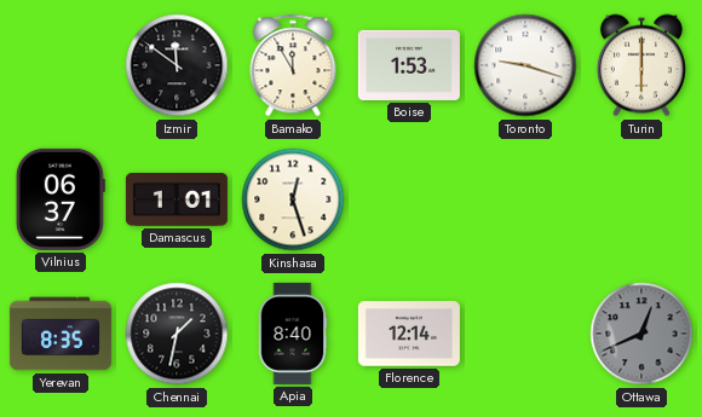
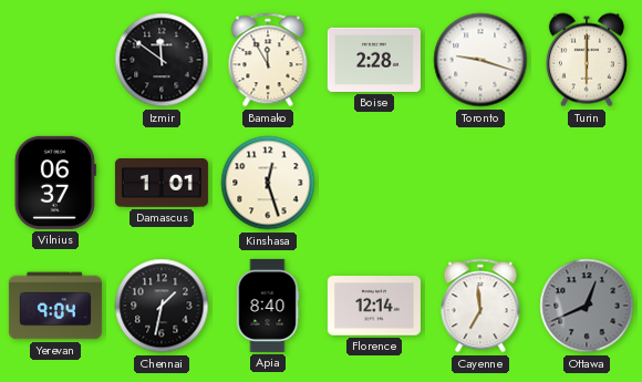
Boise: 1:53 -> 2:28
Yerevan: 8:35 -> 9:04
Cayenne: none -> 6:59
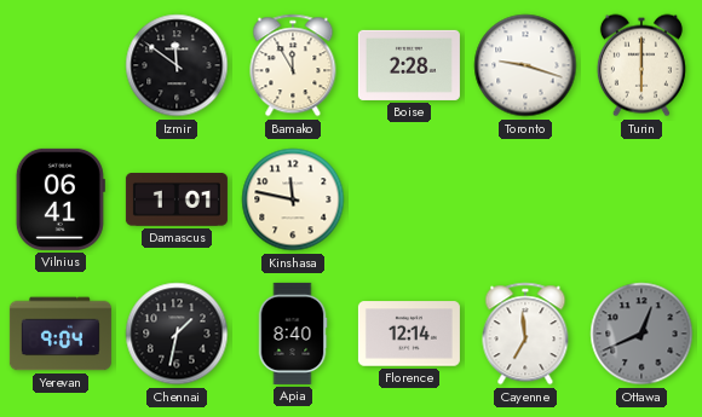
Vilnius: 06:37 -> 06:41
Kinshasa: 12:27 -> 11:47
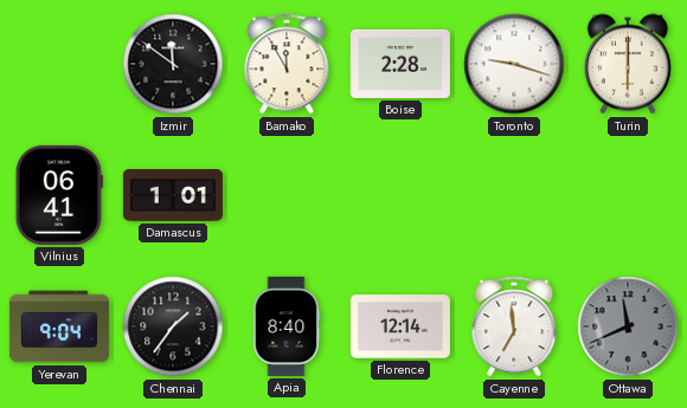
Kinshasa: 11:47 -> none
Chennai: 1:32 -> 1:36
Ottawa: 12:41 -> 11:41
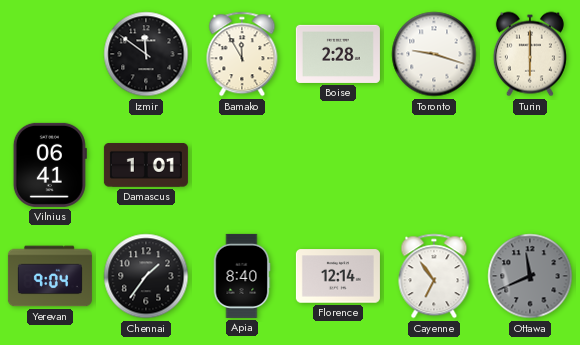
Cayenne: 6:59 -> 6:54
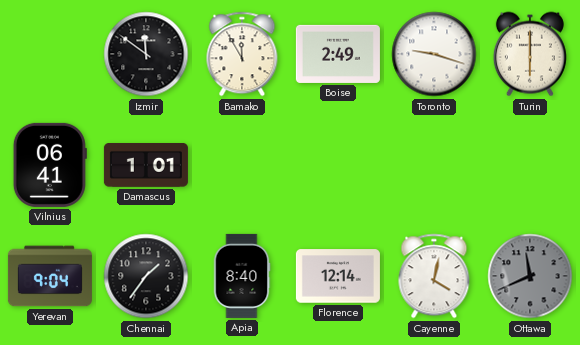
Boise: 2:28 -> 2:49
Cayenne: 6:54 -> 4:02
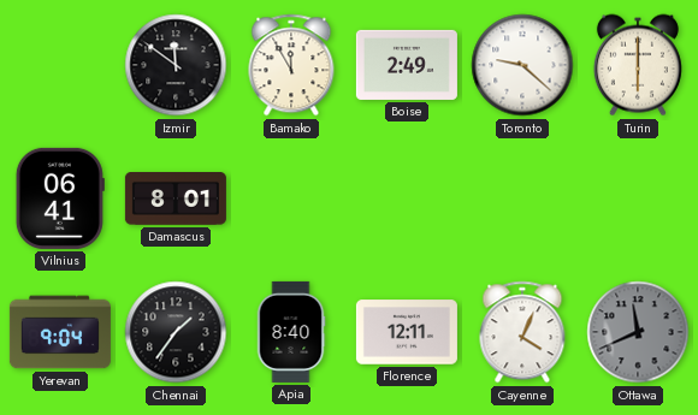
Toronto: 9:18 -> 9:22
Damascus: 1:01 -> 8:01
Florence: 12:14 -> 12:11
Cayenne: 4:02 -> 4:04
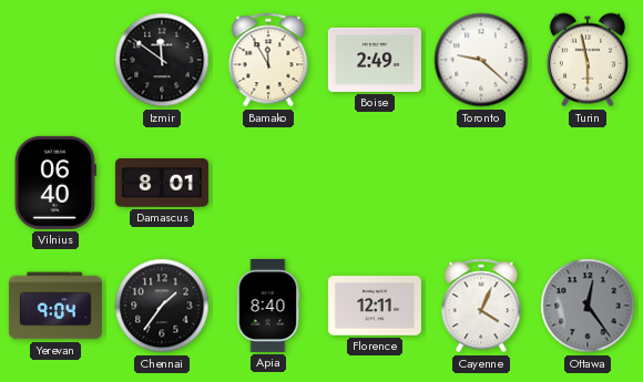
Turin: 6:00 -> 5:58
Vilnius: 06:41 -> 06:40
Ottawa: 11:41 -> 12:24
